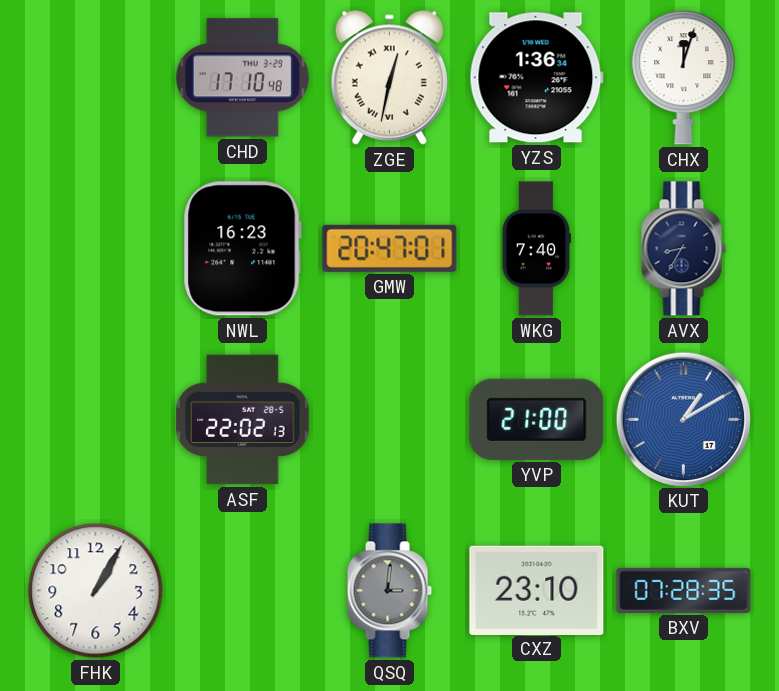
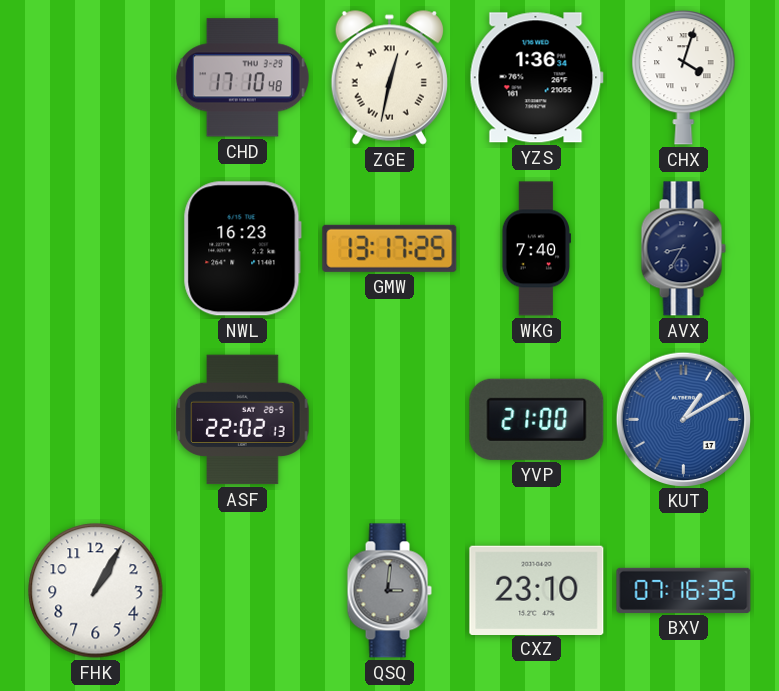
CHX: 12:03 -> 4:03
GMW: 20:47 -> 13:17
BXV: 07:28 -> 07:16
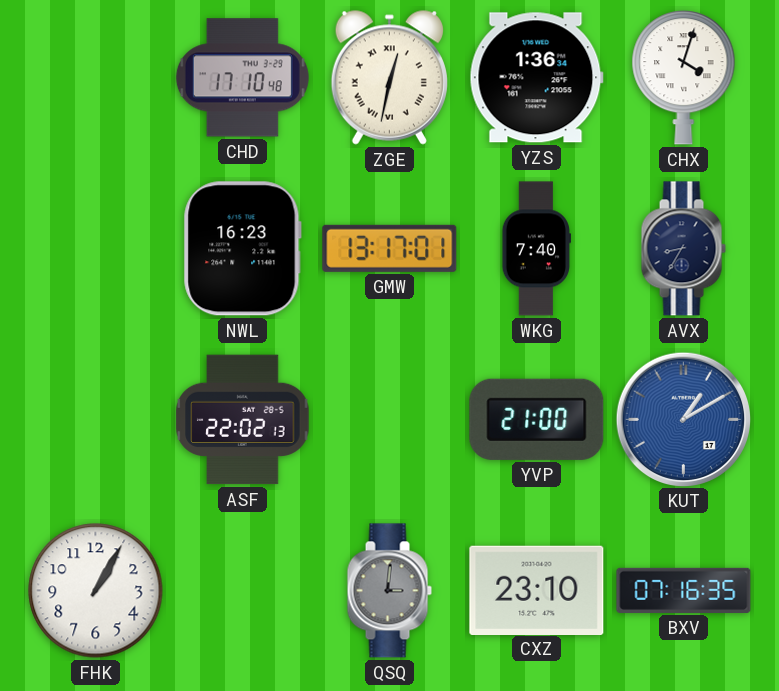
GMW: 13:17:25 -> 13:17:01
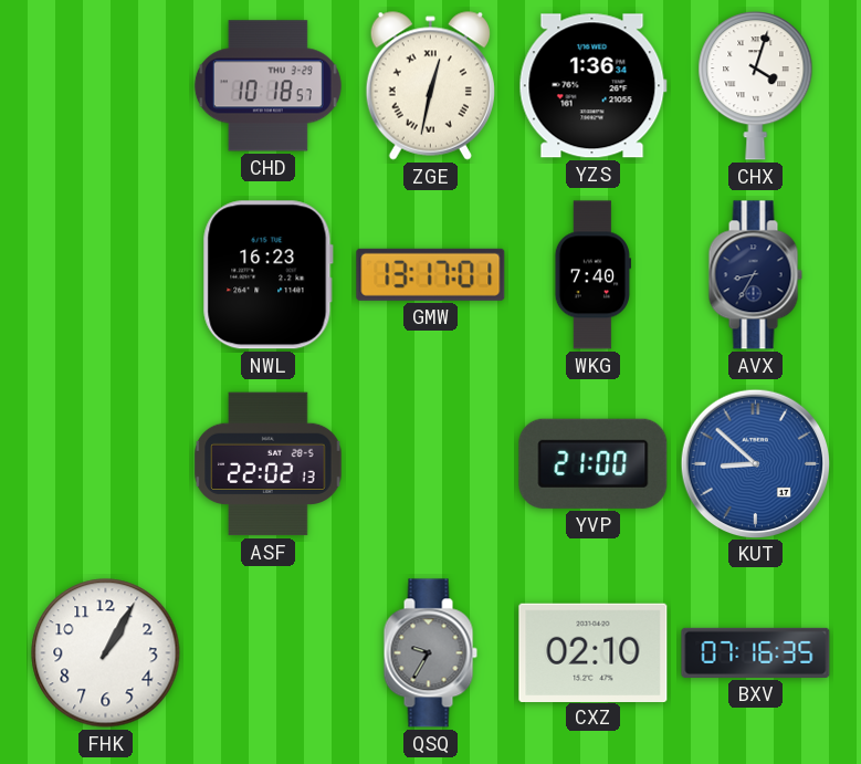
CHD: 17:10 -> 10:18
KUT: 1:10 -> 8:52
QSQ: 3:01 -> 9:35
CXZ: 23:10 -> 02:10
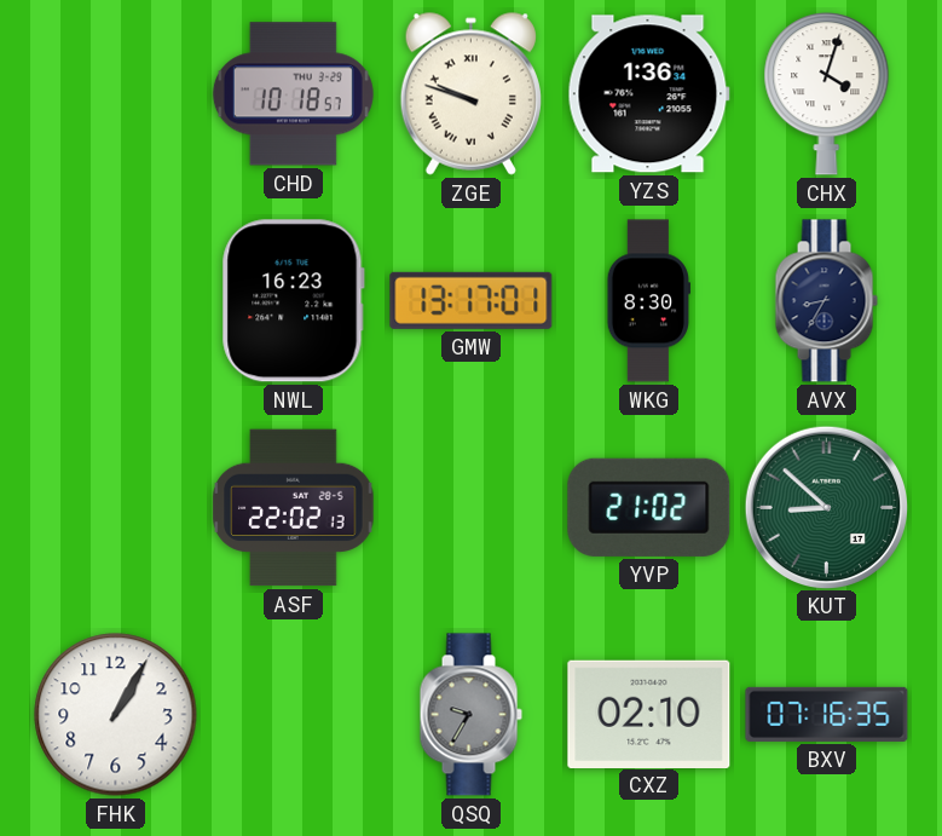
ZGE: 12:32 -> 9:48
WKG: 7:40 -> 8:30
YVP: 21:00 -> 21:02
KUT dial: blue -> green
